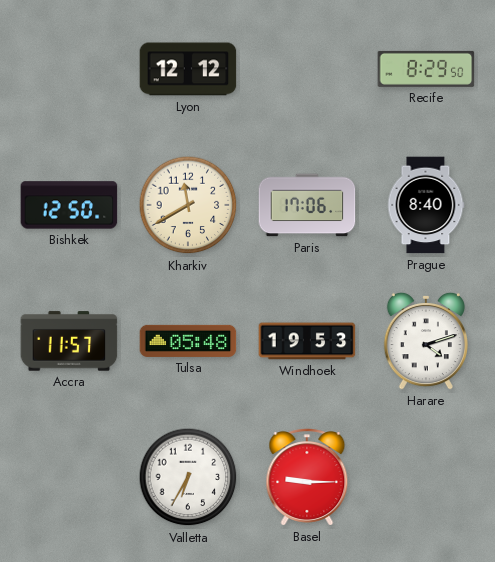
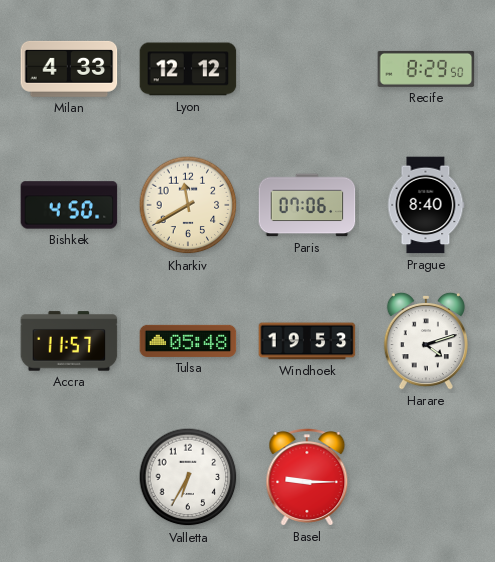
Milan: none -> 4:33
Bishkek: 12:50 -> 4:50
Paris: 17:06 -> 07:06
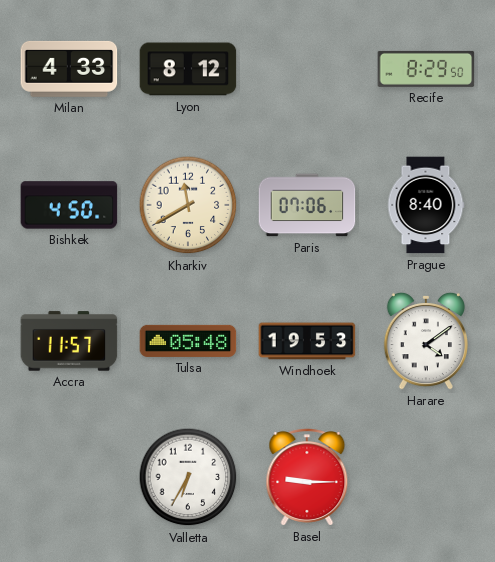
Lyon: 12:12 -> 8:12
Harare: 4:12 -> 4:09
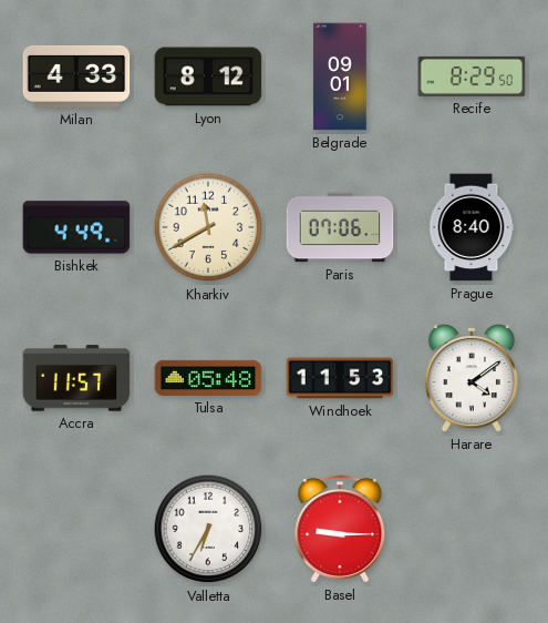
Belgrade: none -> 09:01
Bishkek: 4:50 -> 4:49
Windhoek: 19:53 -> 11:53
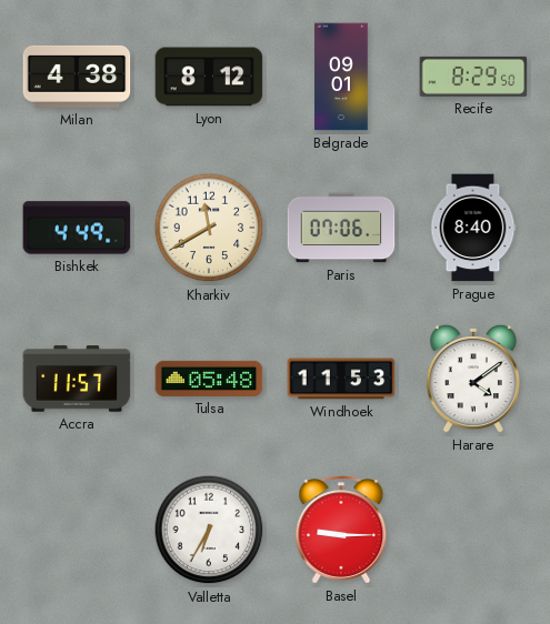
Milan: 4:33 -> 4:38
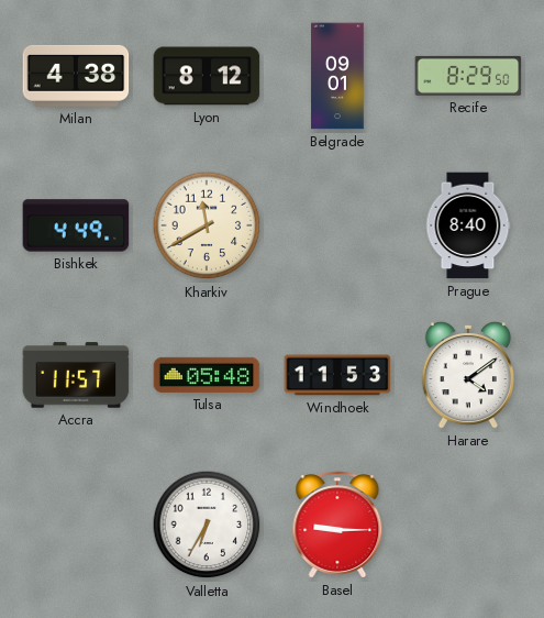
Paris: 07:06 -> none
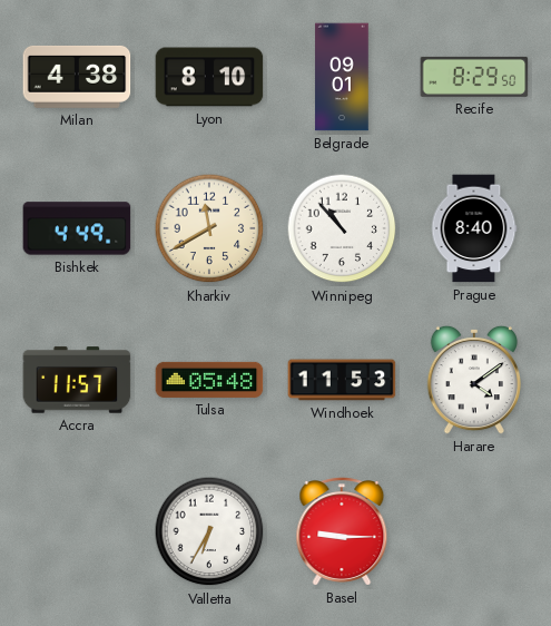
Lyon: 8:12 -> 8:10
Winnipeg: none -> 10:53
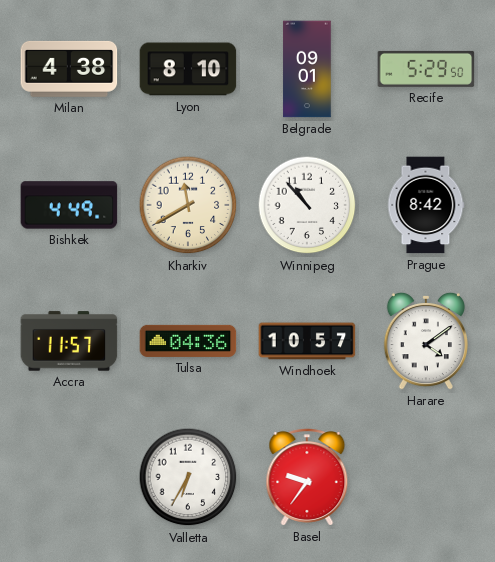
Recife: 8:29 -> 5:29
Prague: 8:40 -> 8:42
Tulsa: 05:48 -> 04:36
Windhoek: 11:53 -> 10:57
Basel: 9:15 -> 9:36
